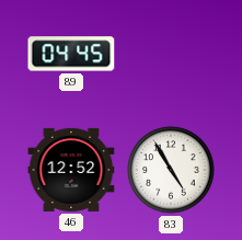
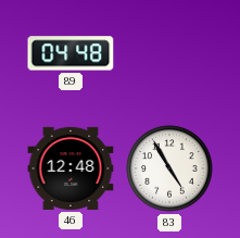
89: 04:45 -> 04:48
46: 12:52 -> 12:48
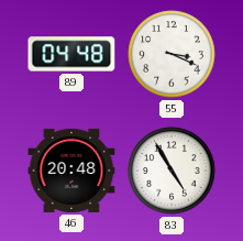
55: none -> 3:19
46: 12:48 -> 20:48
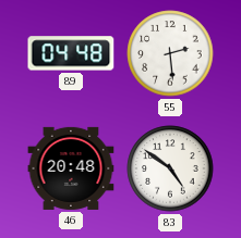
55: 3:19 -> 2:29
83: 4:55 -> 4:51
